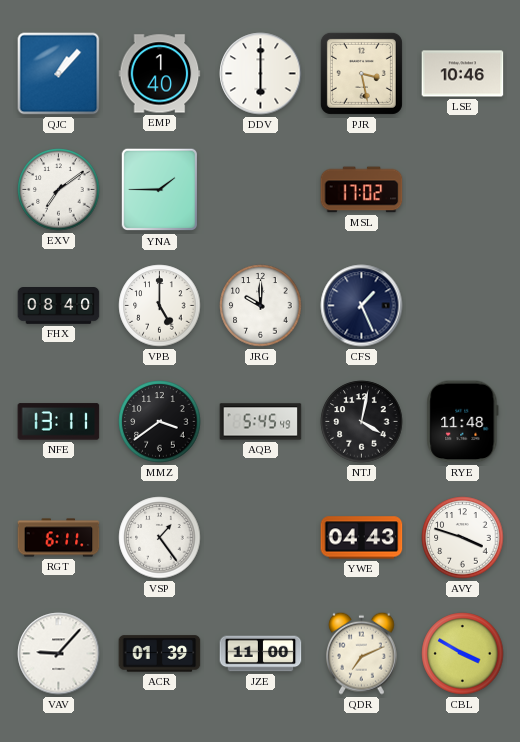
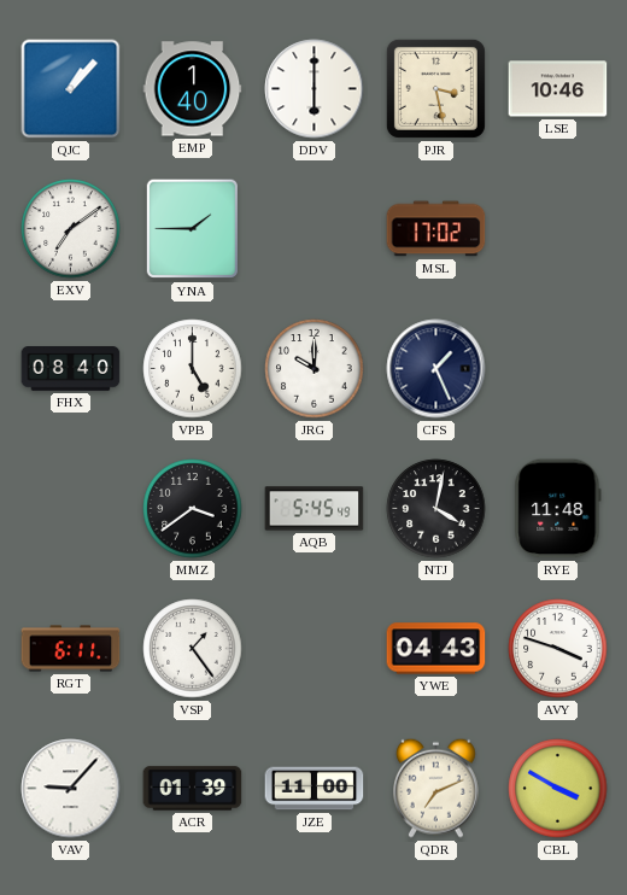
NFE: 13:11 -> none
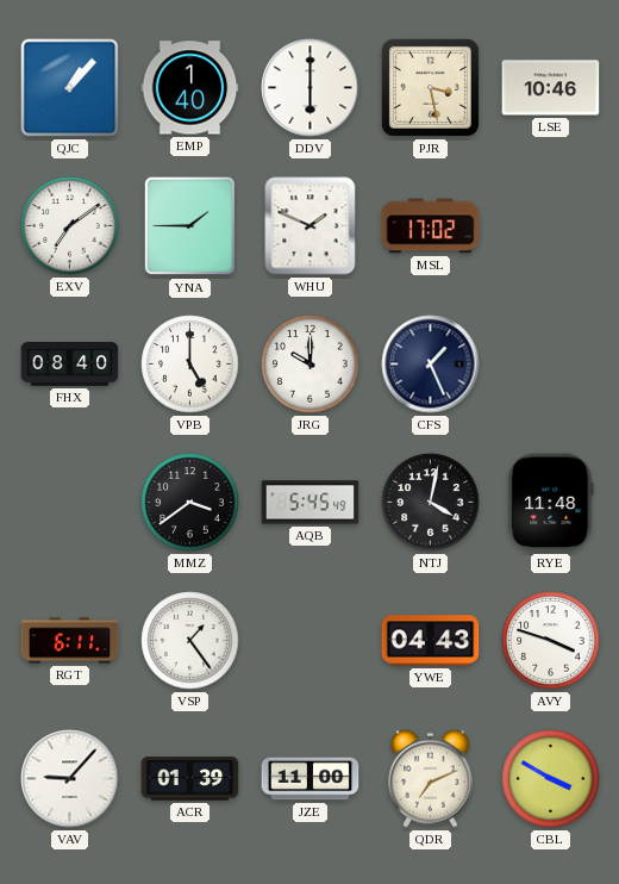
WHU: none -> 1:49
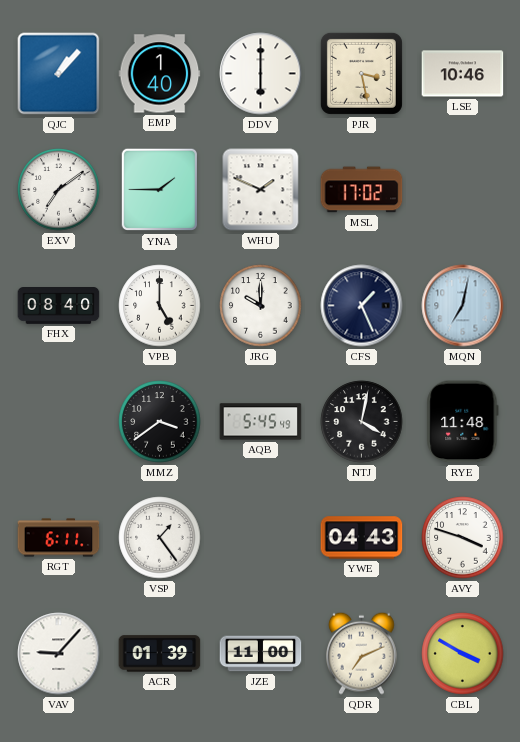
MQN: none -> 7:02
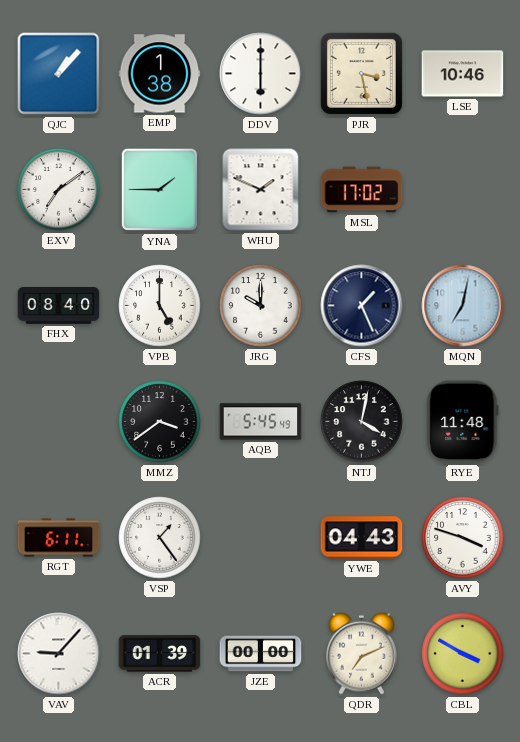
EMP: 1:40 -> 1:38
JZE: 11:00 -> 00:00
